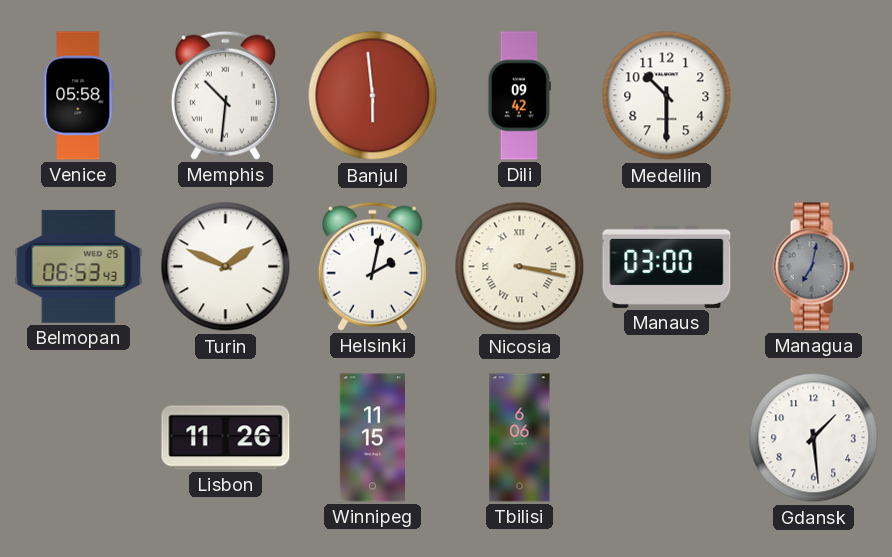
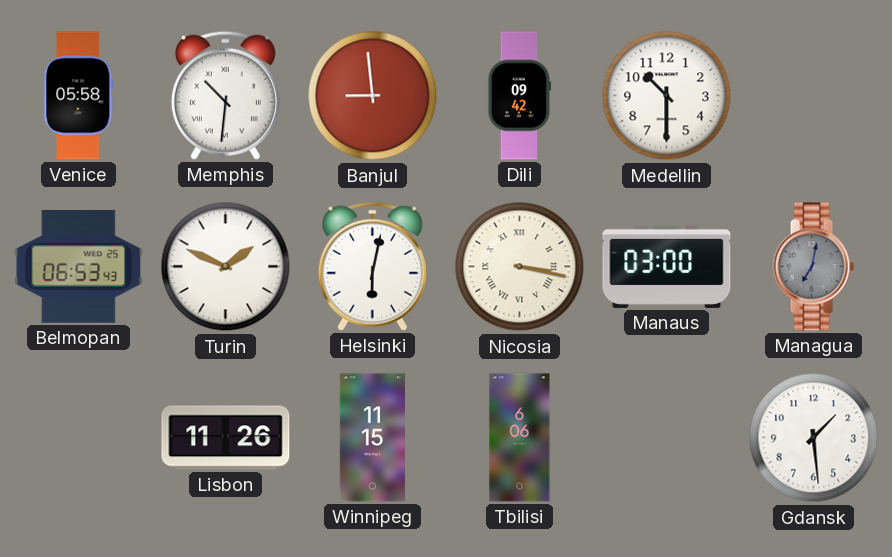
Banjul: 5:59 -> 8:59
Helsinki: 2:02 -> 6:02
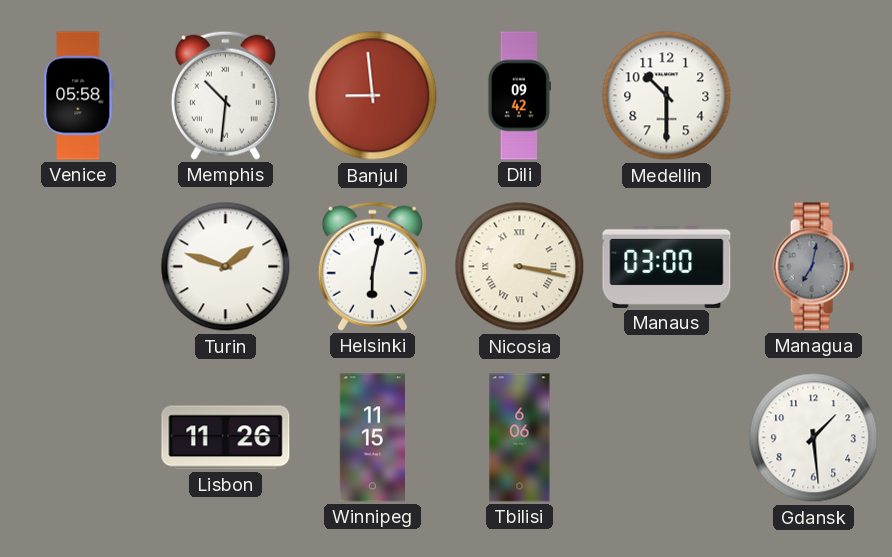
Belmopan: 06:53 -> none
Turin: 1:49 -> 1:48
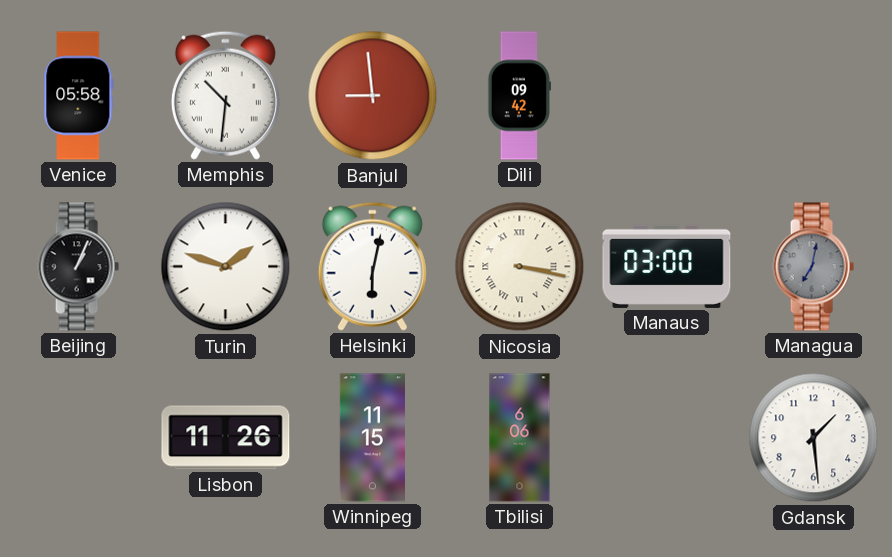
Medellin: 10:30 -> none
Beijing: none -> 1:04
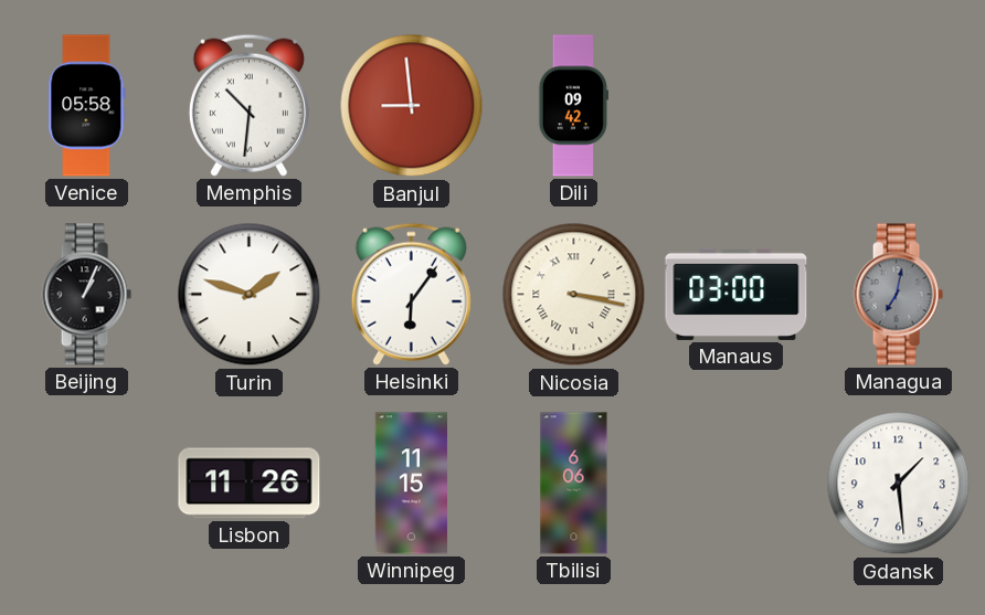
Helsinki: 6:02 -> 6:06
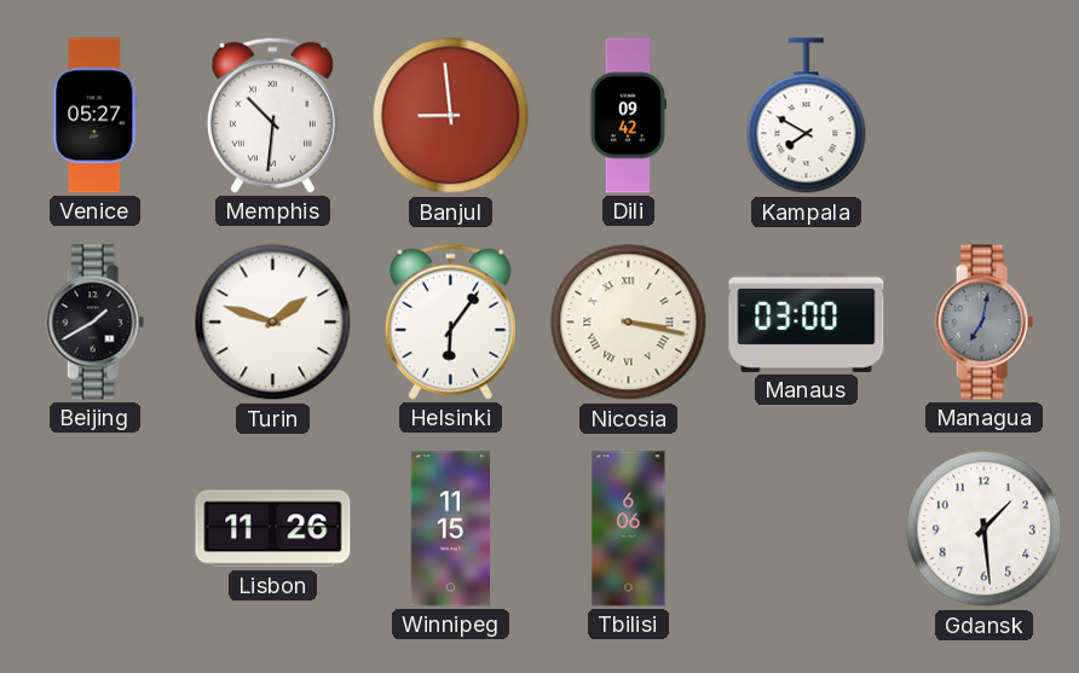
Venice: 05:58 -> 05:27
Kampala: none -> 7:50
Beijing: 1:04 -> 1:40
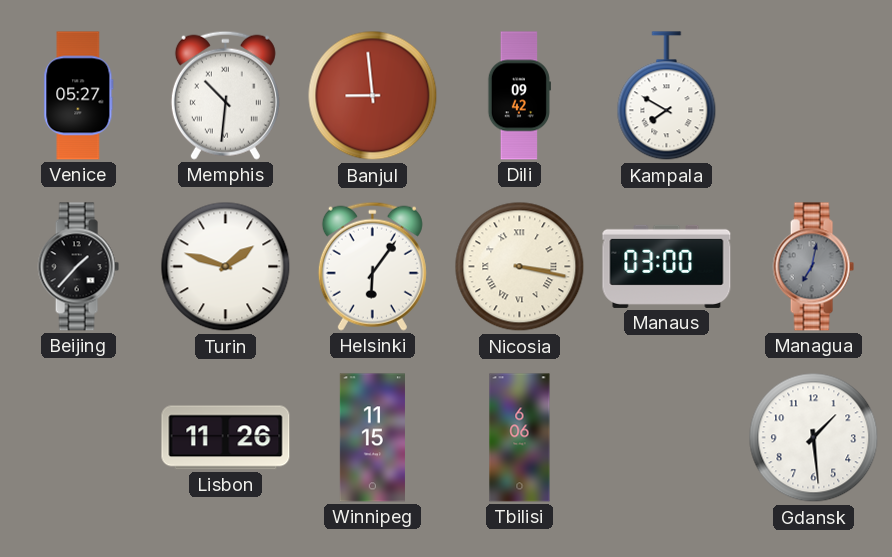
Beijing: 1:40 -> 1:37
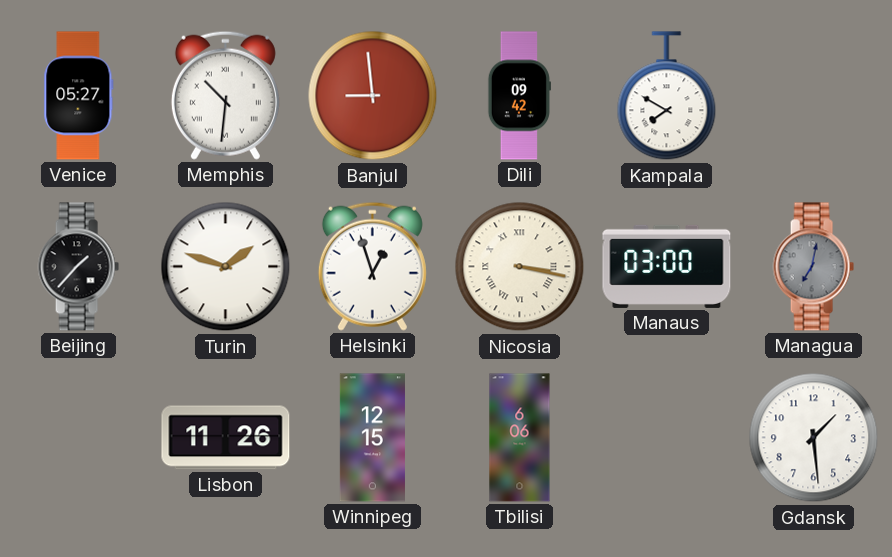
Helsinki: 6:06 -> 12:57
Winnipeg: 11:15 -> 12:15
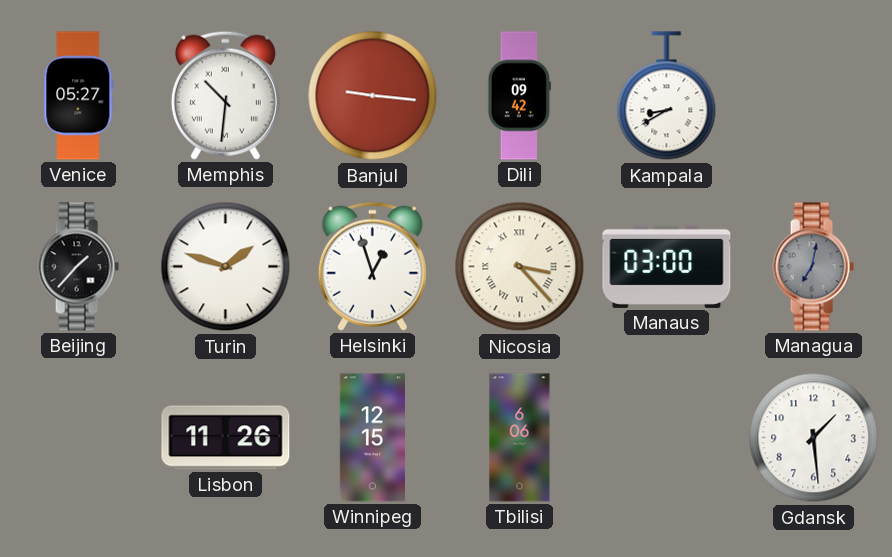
Banjul: 8:59 -> 9:16
Kampala: 7:50 -> 8:40
Nicosia: 3:17 -> 3:23
